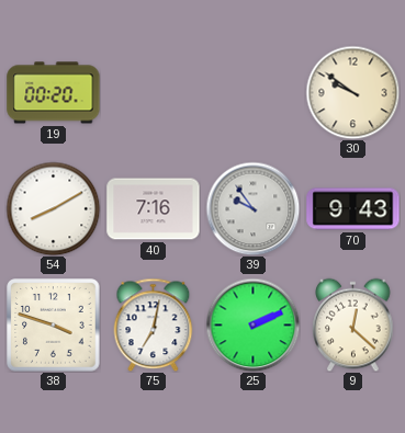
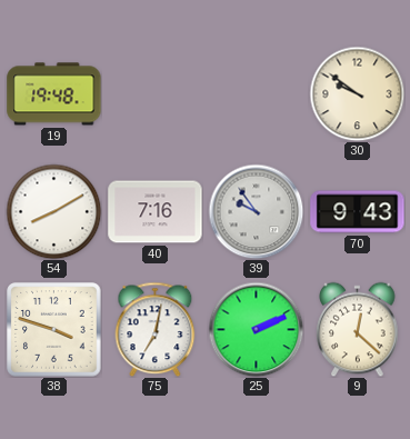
19: 00:20 -> 19:48
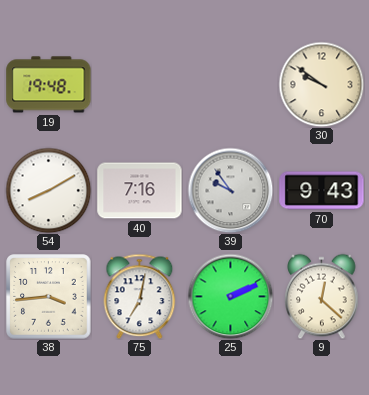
38: 3:48 -> 3:44
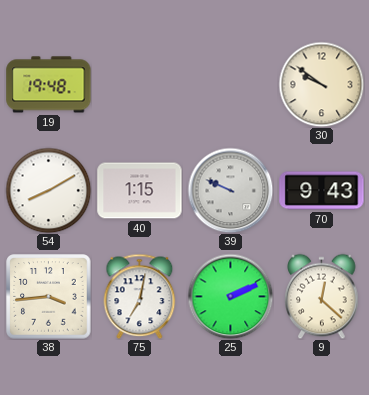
40: 7:16 -> 1:15
39: 9:54 -> 9:49
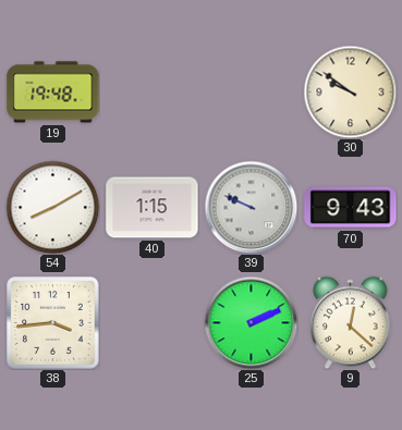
75: 7:02 -> none
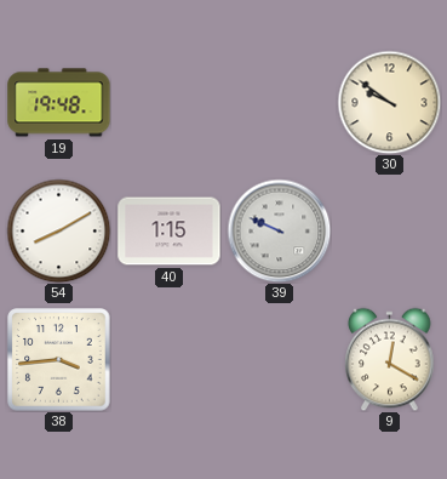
70: 9:43 -> none
25: 2:11 -> none
9: 12:22 -> 12:20
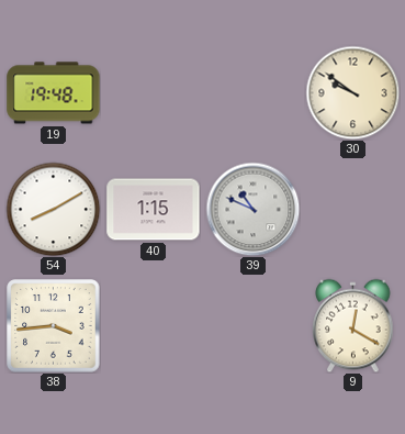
39: 9:49 -> 10:49
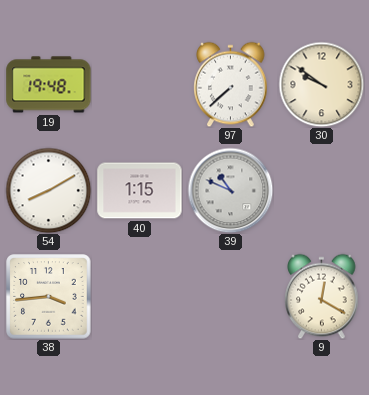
97: none -> 7:38
